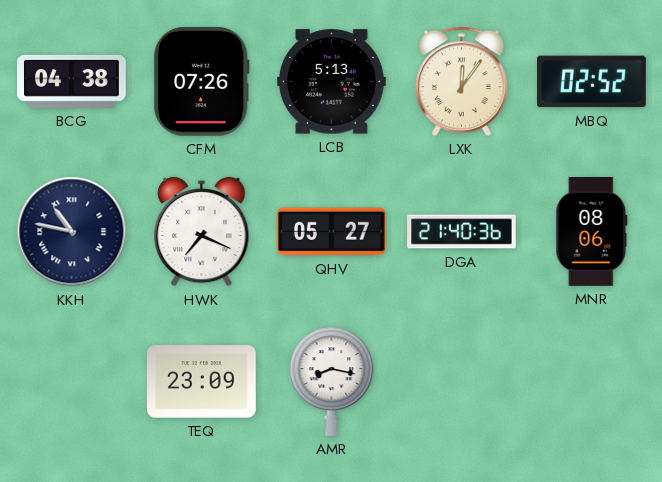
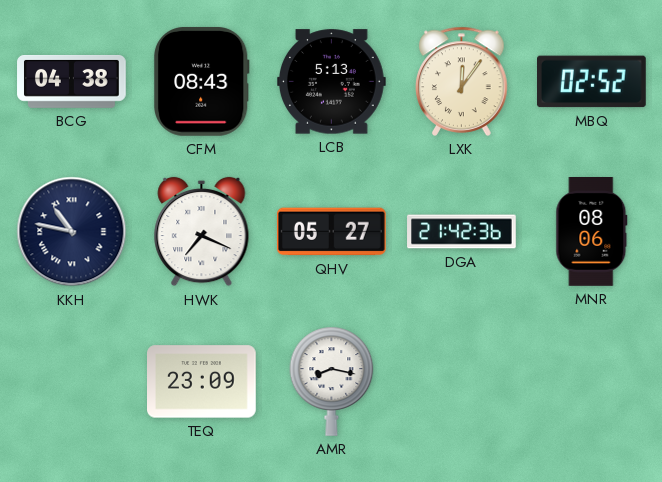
CFM: 07:26 -> 08:43
DGA: 21:40 -> 21:42
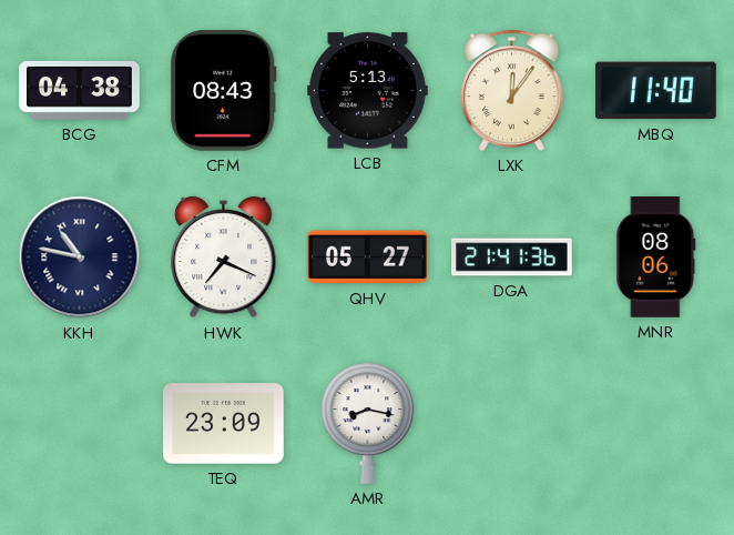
MBQ: 02:52 -> 11:40
DGA: 21:42 -> 21:41
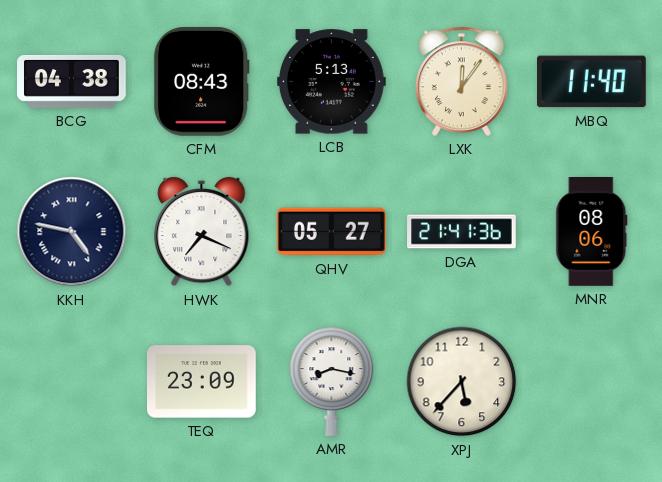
KKH: 10:47 -> 4:47
XPJ: none -> 5:37
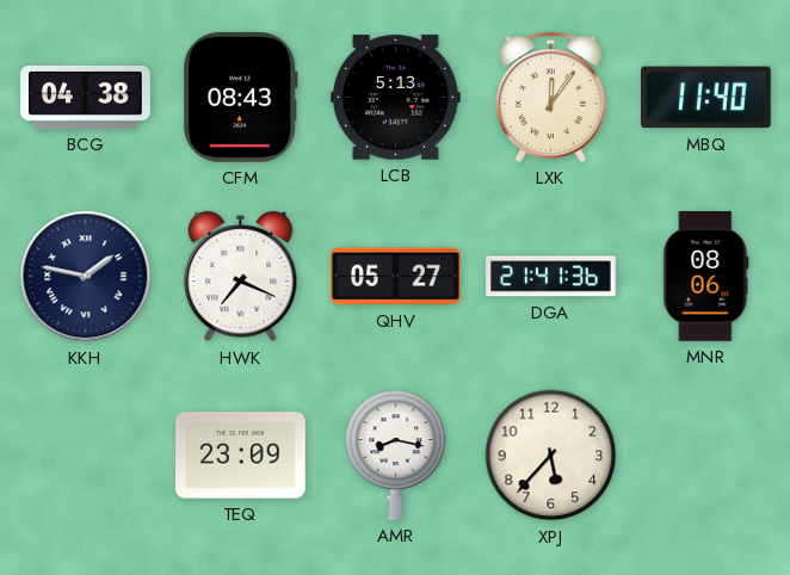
KKH: 4:47 -> 1:47
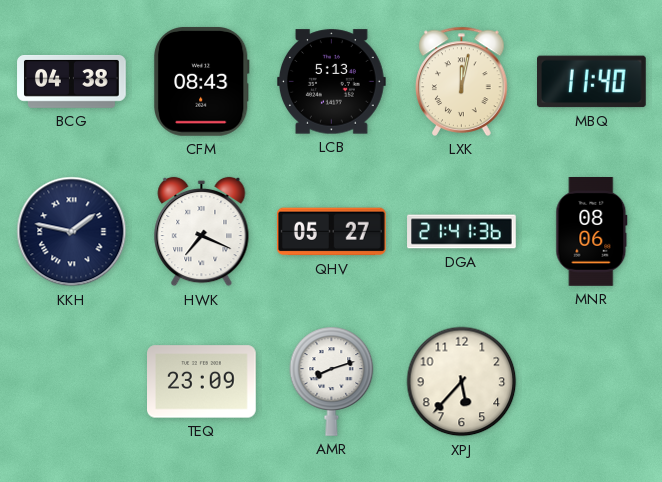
LXK: 12:06 -> 12:02
AMR: 8:17 -> 8:12
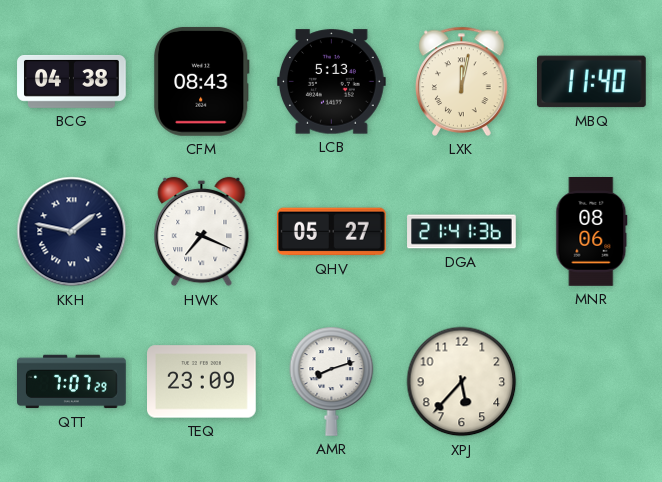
QTT: none -> 7:07
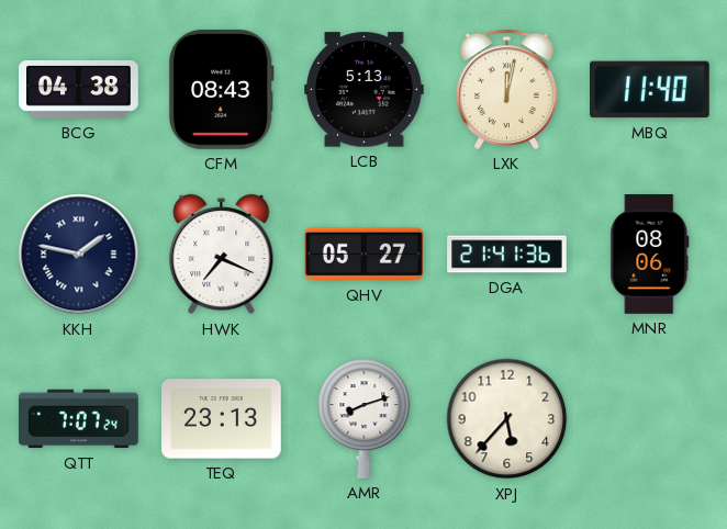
QTT: 7:07:29 -> 7:07:24
TEQ: 23:09 -> 23:13
